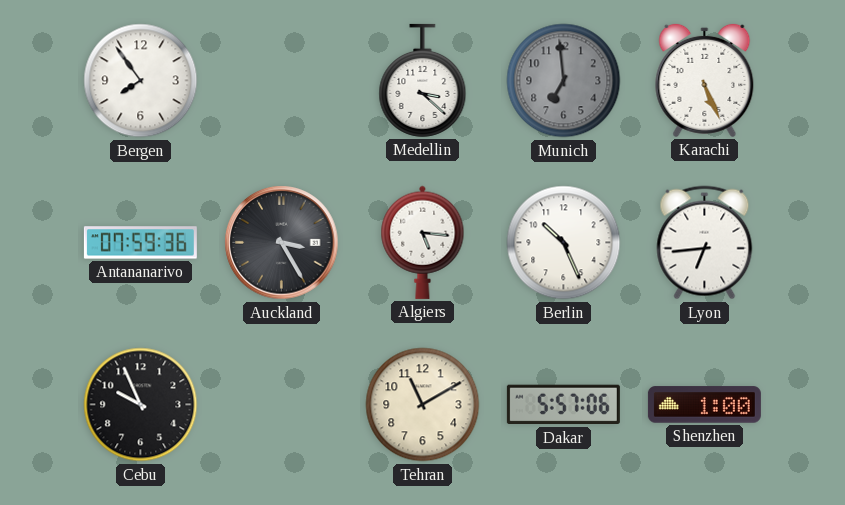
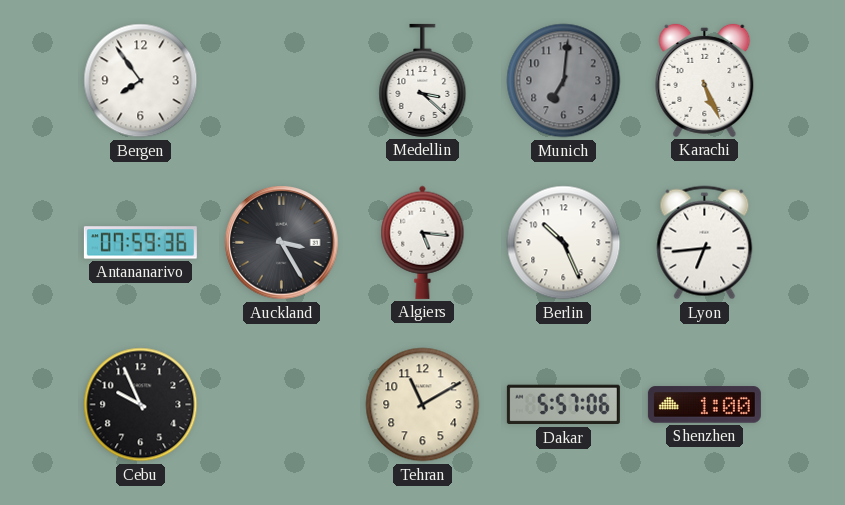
Munich: 6:59 -> 7:01
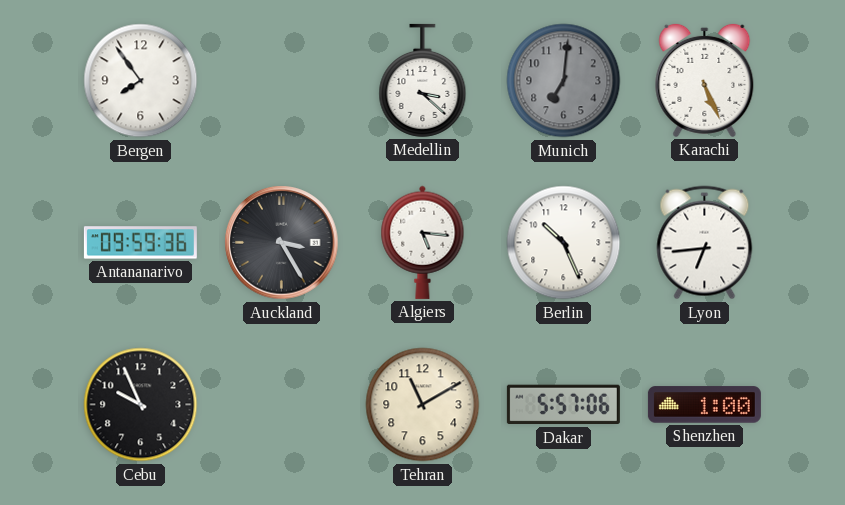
Antananarivo: 07:59 -> 09:59
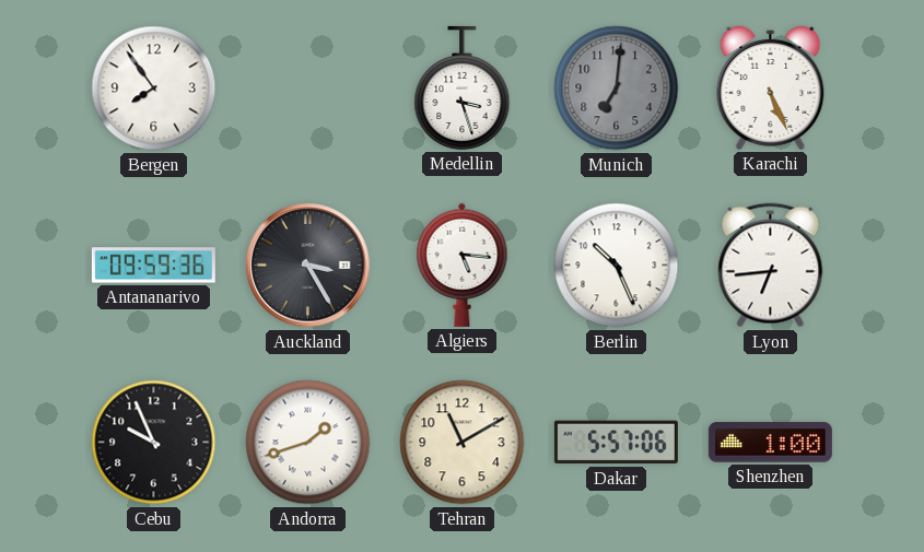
Medellin: 3:22 -> 3:27
Andorra: none -> 1:42
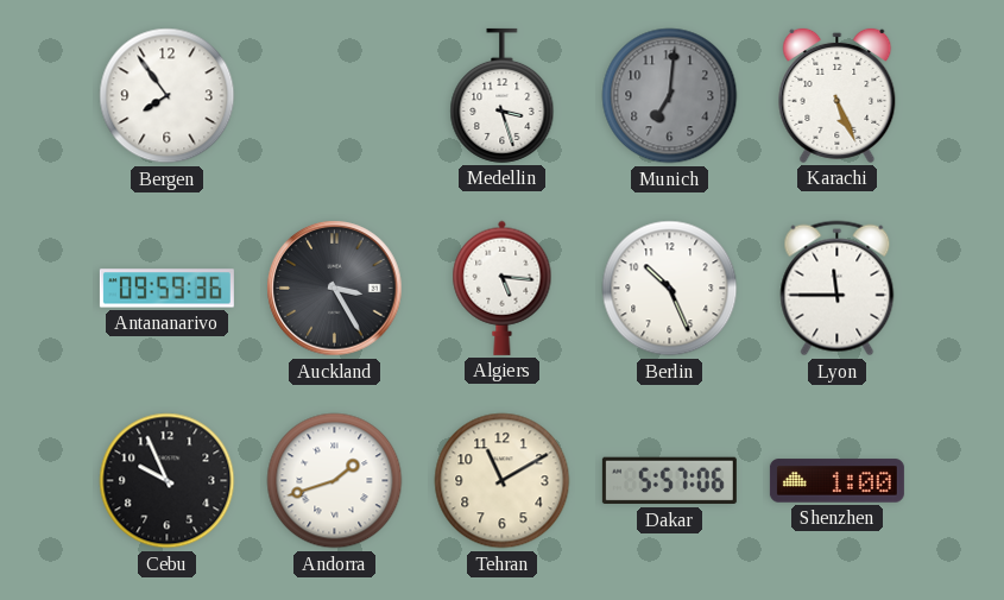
Lyon: 6:44 -> 11:45
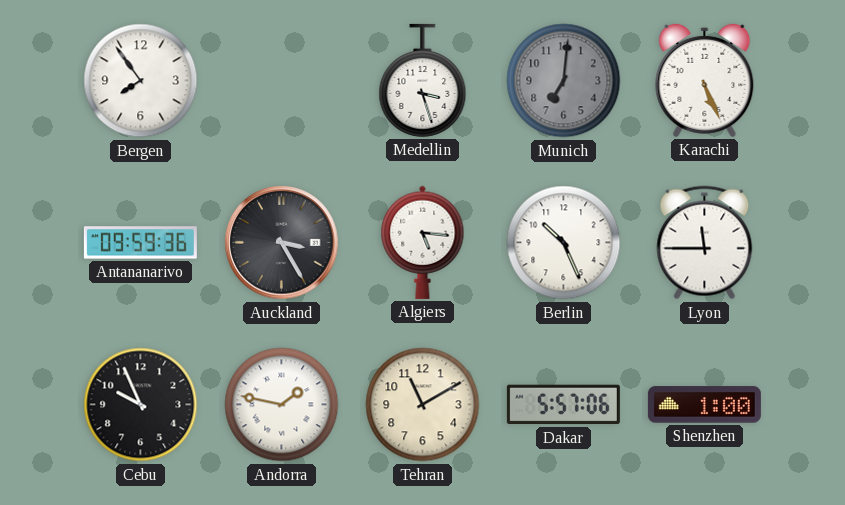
Andorra: 1:42 -> 1:47
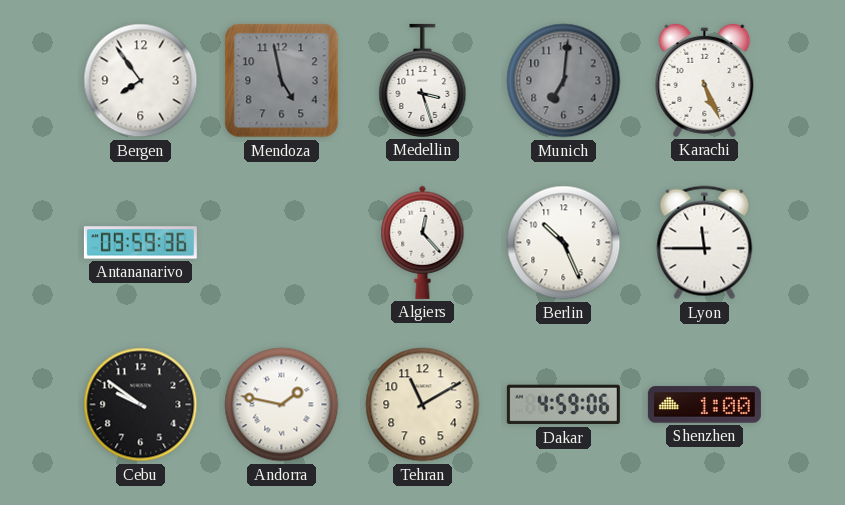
Mendoza: none -> 4:58
Auckland: 3:25 -> none
Algiers: 5:16 -> 12:23
Cebu: 9:56 -> 9:51
Dakar: 5:57 -> 4:59
